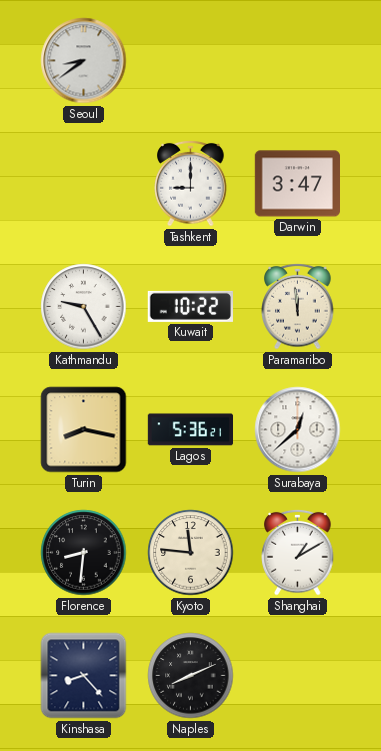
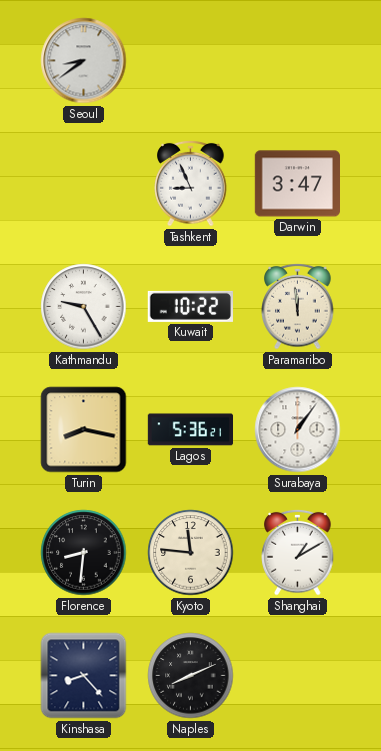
Tashkent: 9:00 -> 8:56
Surabaya: 12:38 -> 1:06
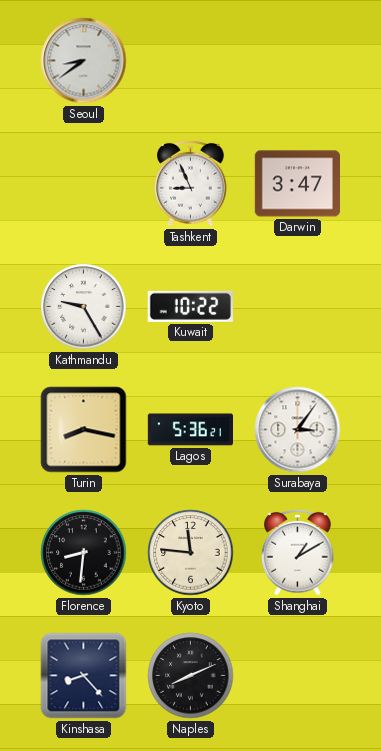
Paramaribo: 11:59 -> none
Surabaya: 1:06 -> 3:06
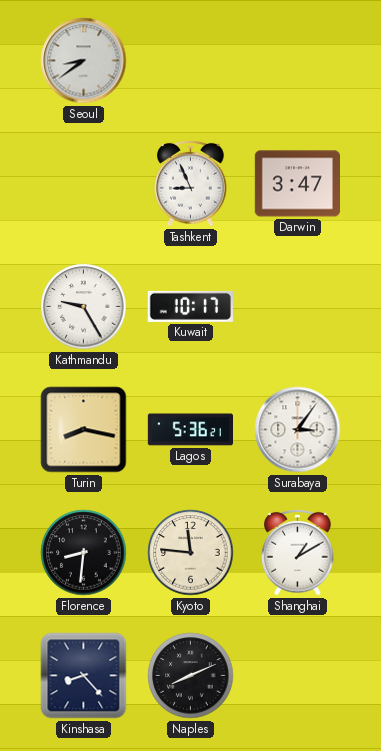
Kuwait: 10:22 -> 10:17
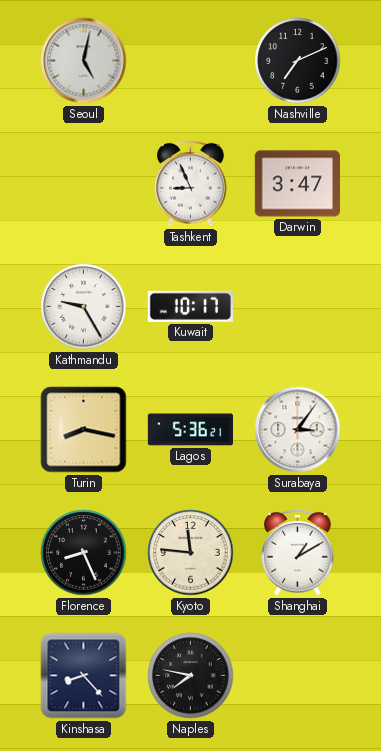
Seoul: 8:39 -> 5:02
Nashville: none -> 7:11
Florence: 8:31 -> 8:26
Naples: 8:11 -> 7:47
